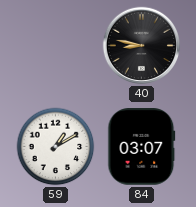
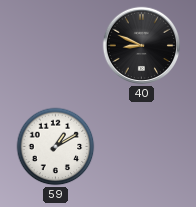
40: 8:47 -> 8:49
84: 03:07 -> none
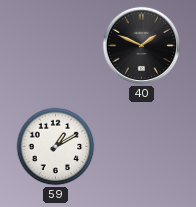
40: 8:49 -> 1:49
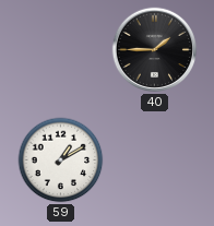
40: 1:49 -> 1:45
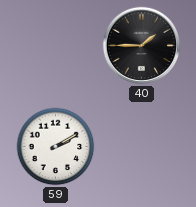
59: 1:10 -> 2:10
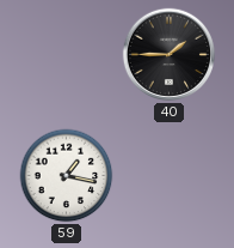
59: 2:10 -> 1:17
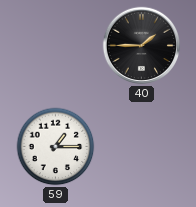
59: 1:17 -> 1:15
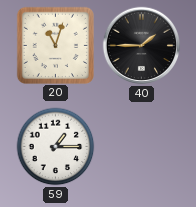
20: none -> 11:03
